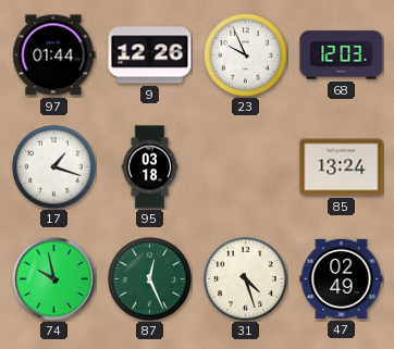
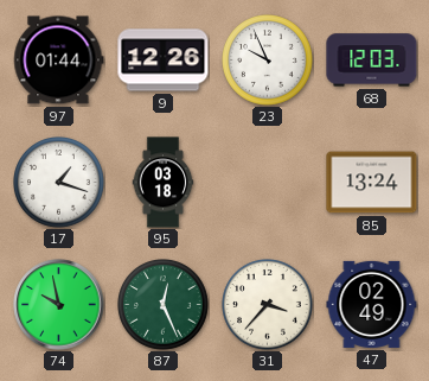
31: 4:27 -> 3:37
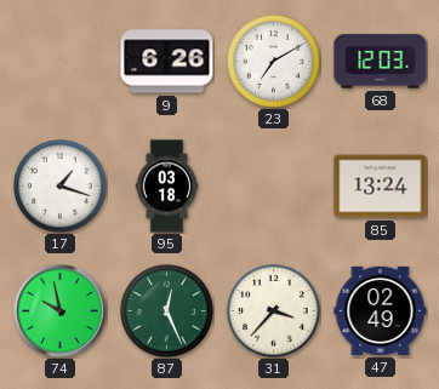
97: 01:44 -> none
9: 12:26 -> 6:26
23: 9:56 -> 7:10
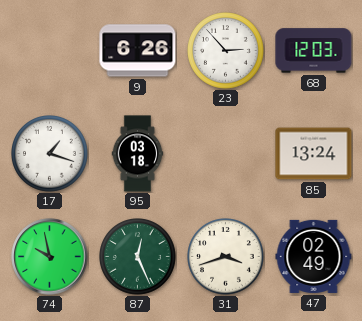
23: 7:10 -> 2:53
31: 3:37 -> 3:42
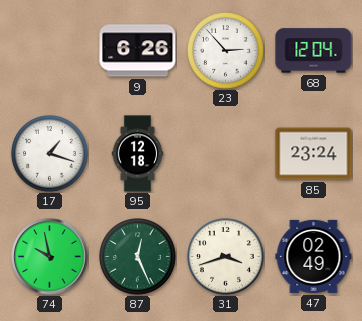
68: 12:03 -> 12:04
95: 03:18 -> 12:18
85: 13:24 -> 23:24
